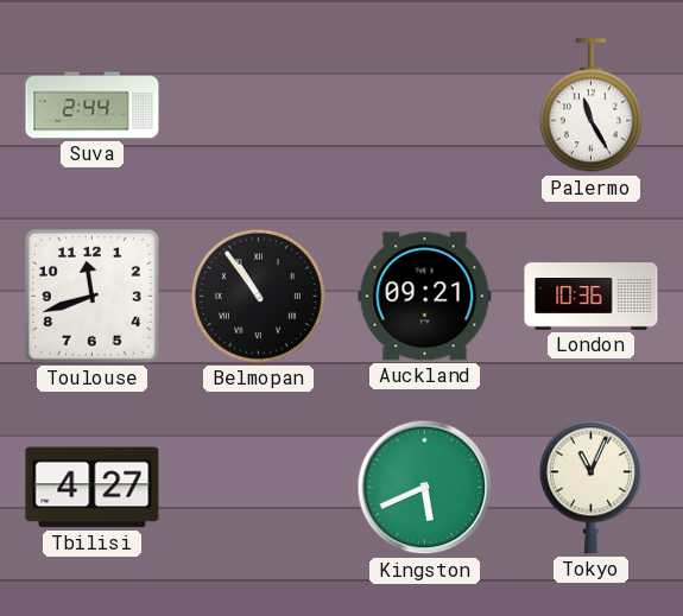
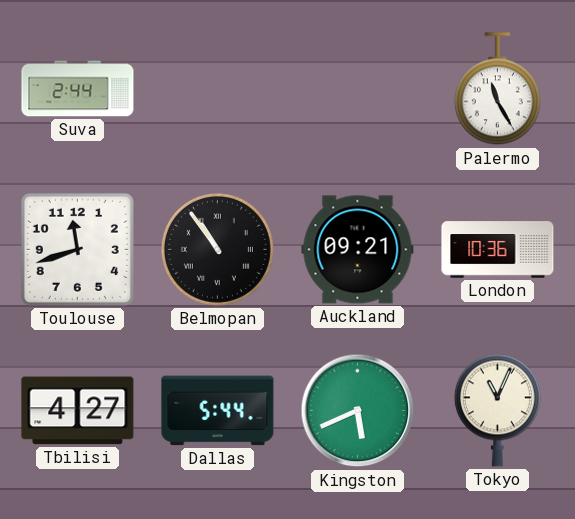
Dallas: none -> 5:44
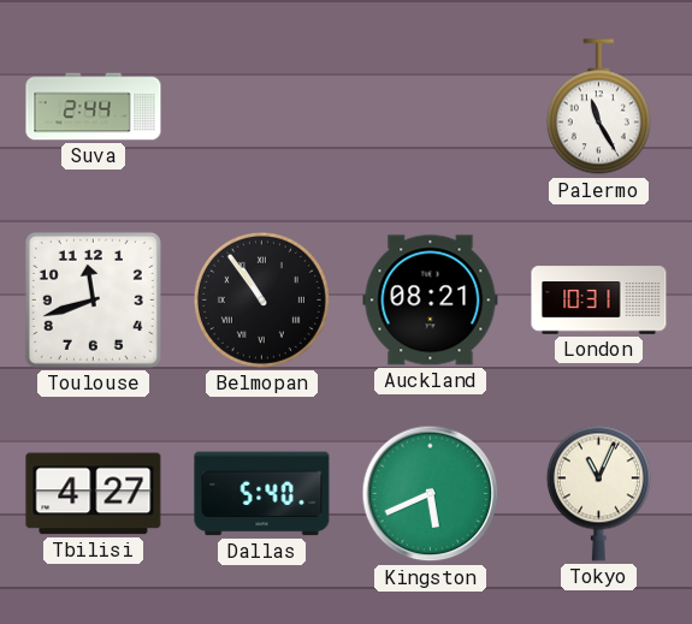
Auckland: 09:21 -> 08:21
London: 10:36 -> 10:31
Dallas: 5:44 -> 5:40
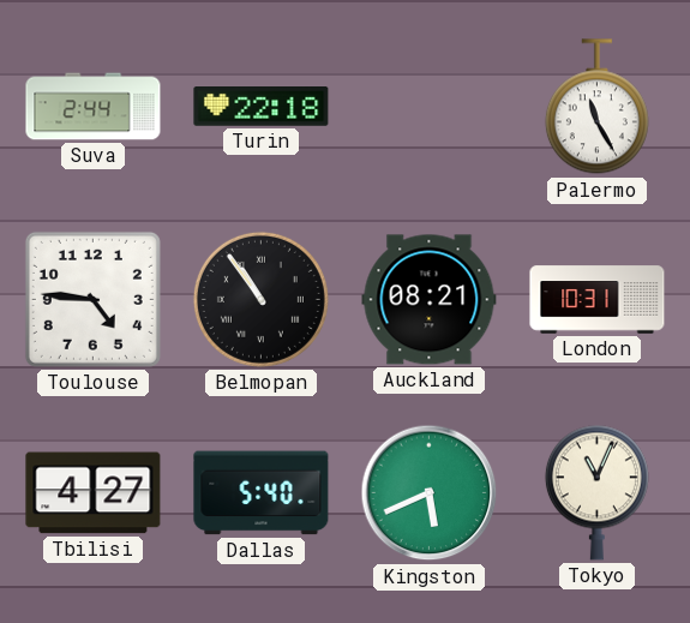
Turin: none -> 22:18
Toulouse: 11:42 -> 4:46
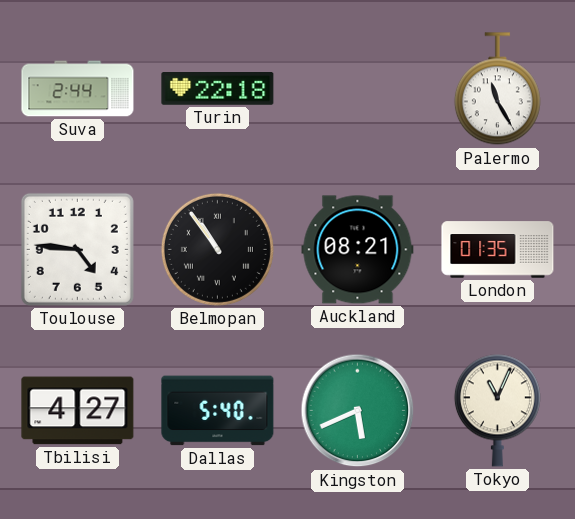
London: 10:31 -> 01:35
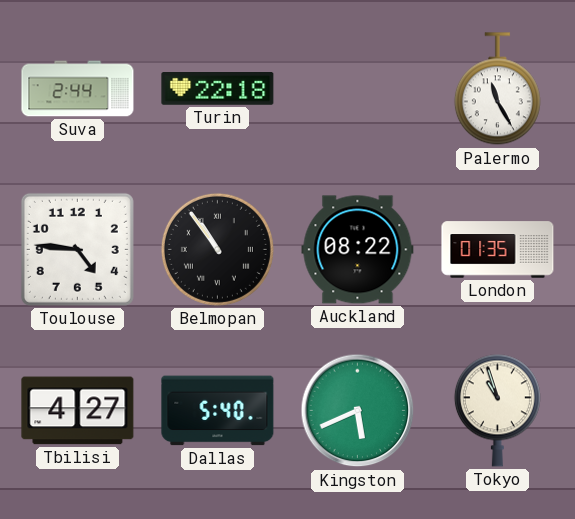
Auckland: 08:21 -> 08:22
Tokyo: 11:04 -> 10:57
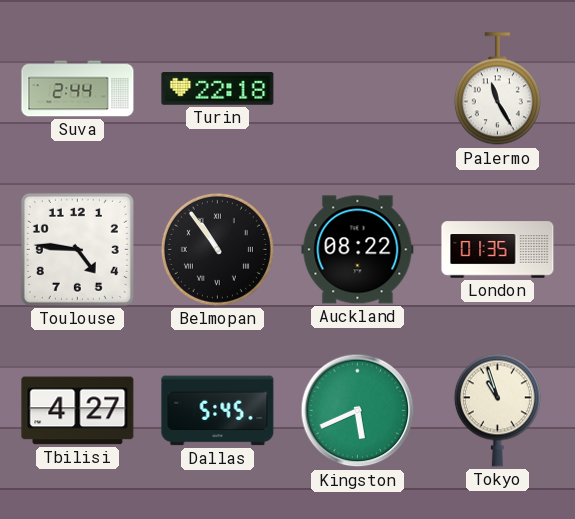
Dallas: 5:40 -> 5:45
